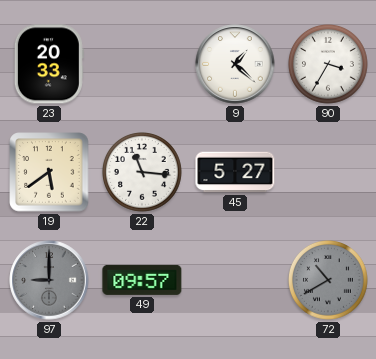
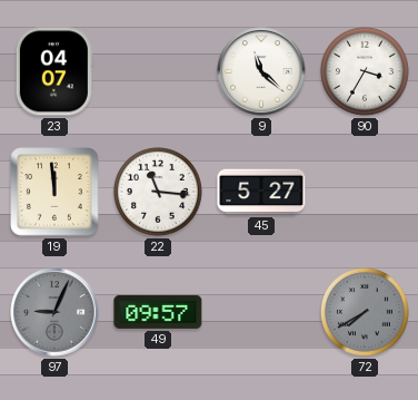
23: 20:33 -> 04:07
9: 1:22 -> 11:22
19: 5:39 -> 11:59
97: 9:00 -> 9:04
72: 10:40 -> 7:40
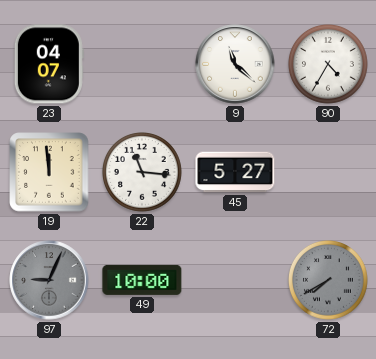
90: 3:35 -> 4:35
49: 09:57 -> 10:00
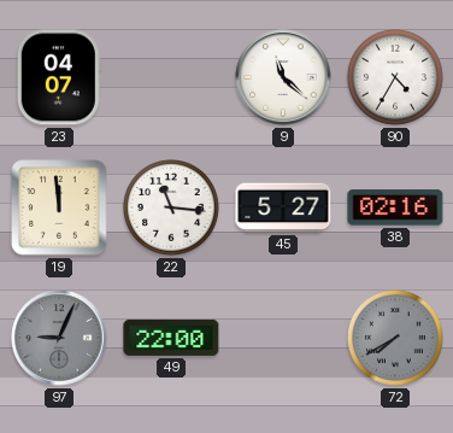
38: none -> 02:16
49: 10:00 -> 22:00
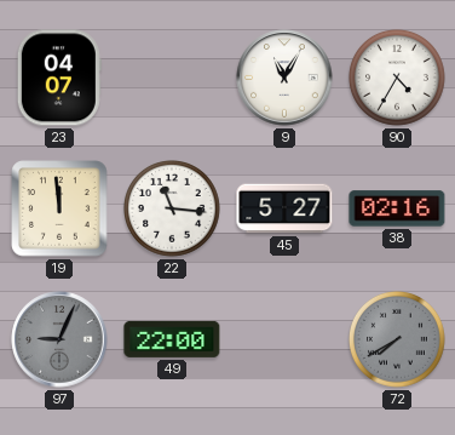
9: 11:22 -> 11:05
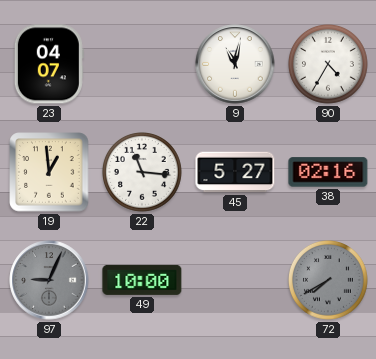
9: 11:05 -> 11:02
19: 11:59 -> 12:59
49: 22:00 -> 10:00
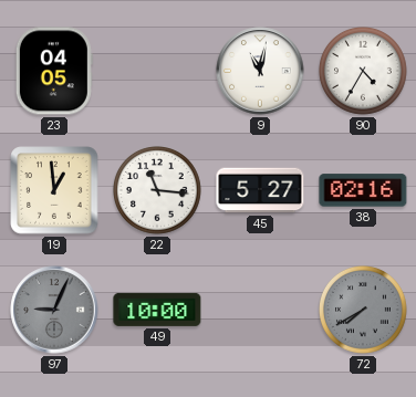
23: 04:07 -> 04:05
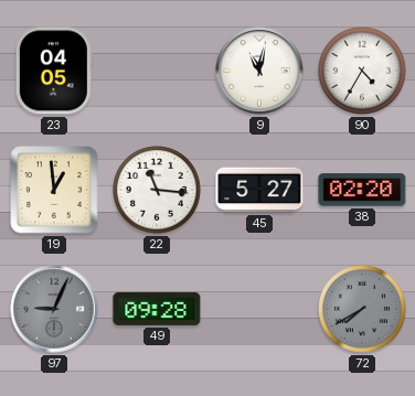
38: 02:16 -> 02:20
49: 10:00 -> 09:28
